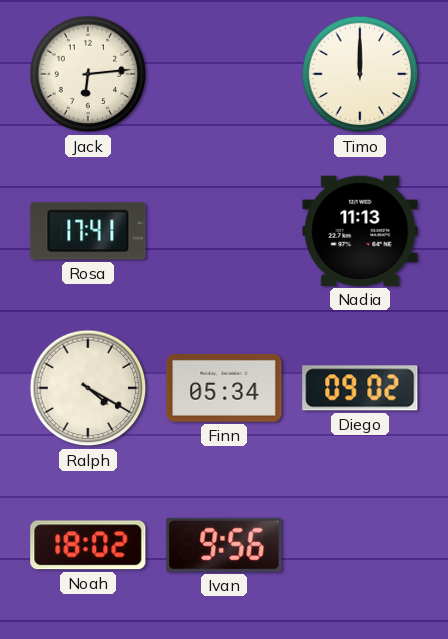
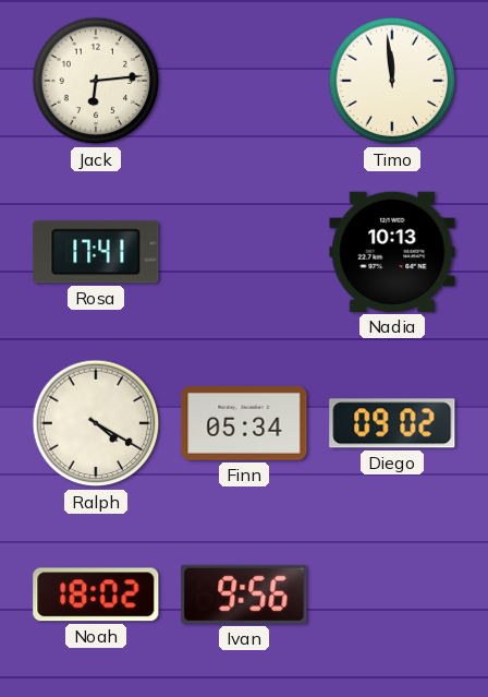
Timo: 12:00 -> 11:59
Nadia: 11:13 -> 10:13
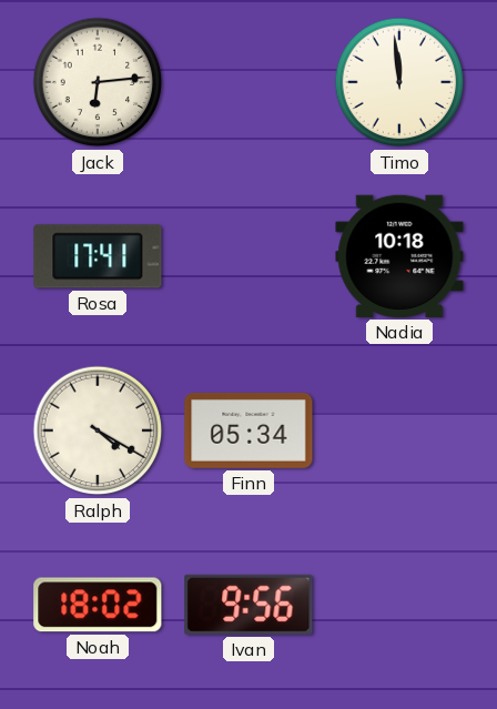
Nadia: 10:13 -> 10:18
Diego: 09:02 -> none
